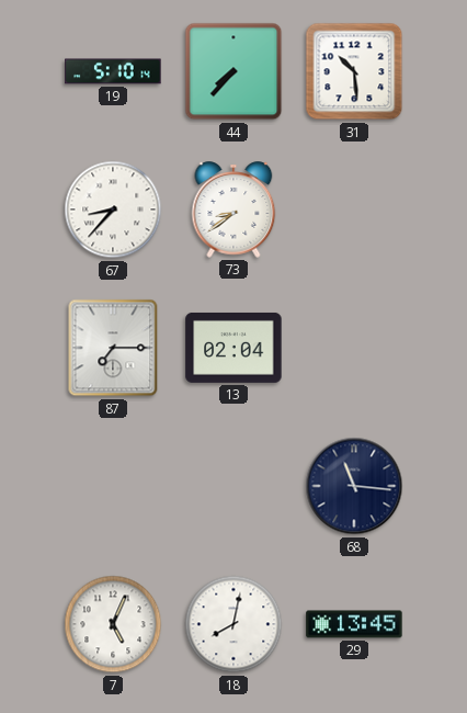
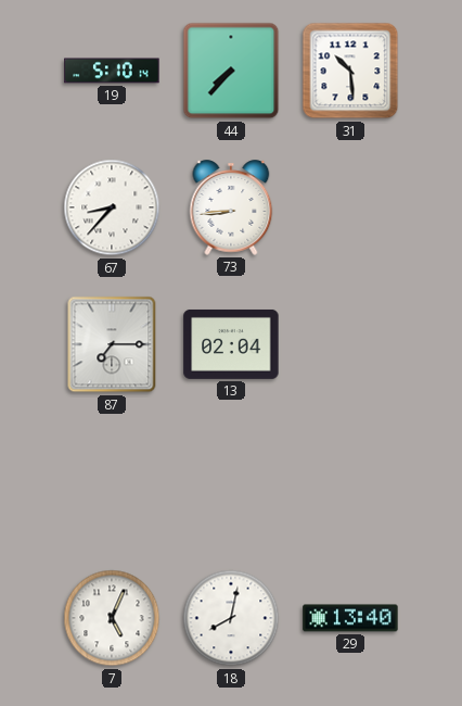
73: 8:39 -> 8:44
68: 11:16 -> none
29: 13:45 -> 13:40
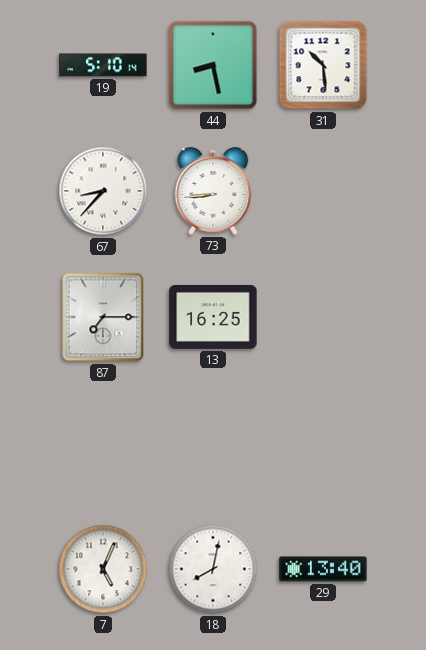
44: 7:37 -> 8:28
13: 02:04 -> 16:25
